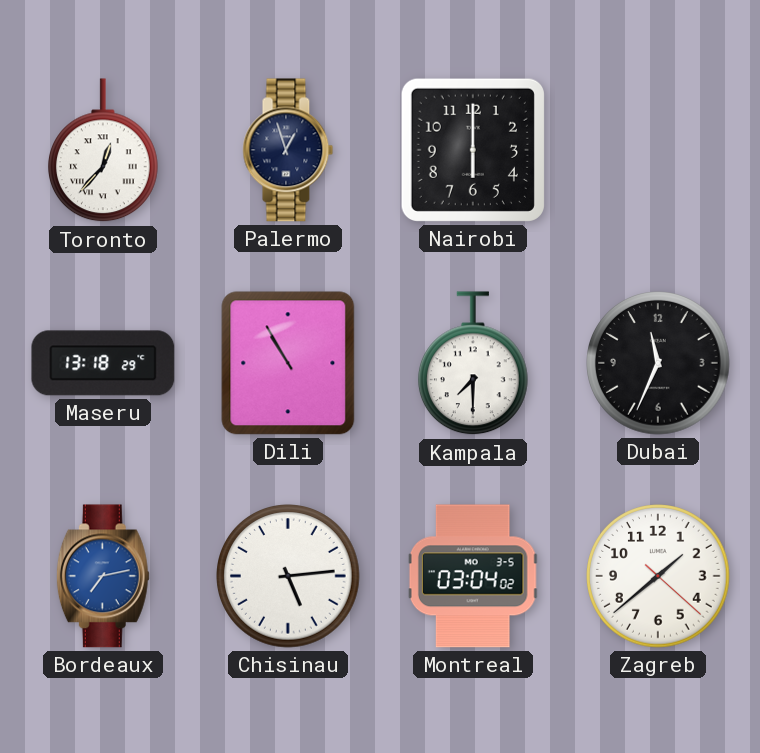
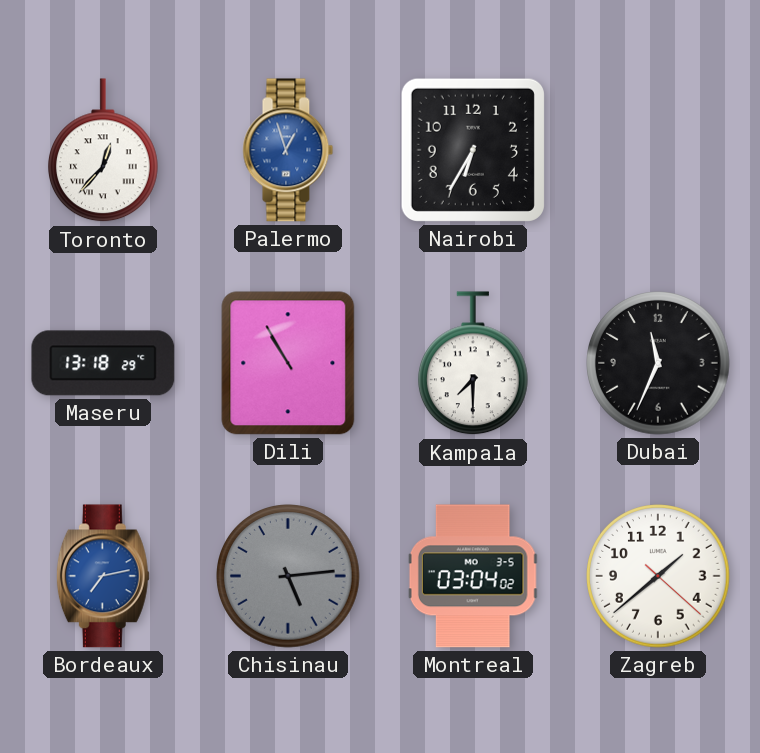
Palermo dial: navy -> blue
Nairobi: 6:00 -> 6:35
Chisinau dial: white -> grey
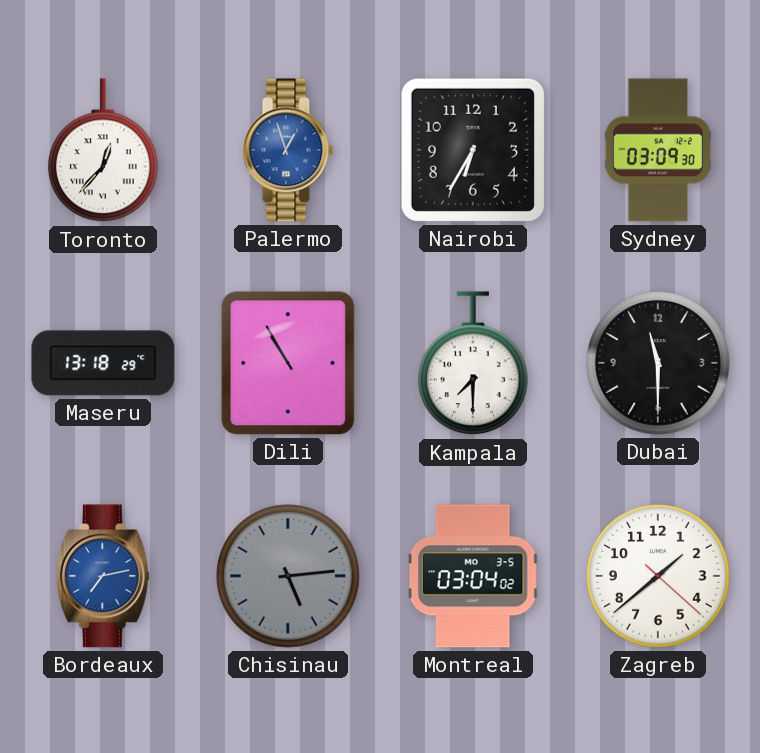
Sydney: none -> 03:09
Dubai: 11:34 -> 11:30
